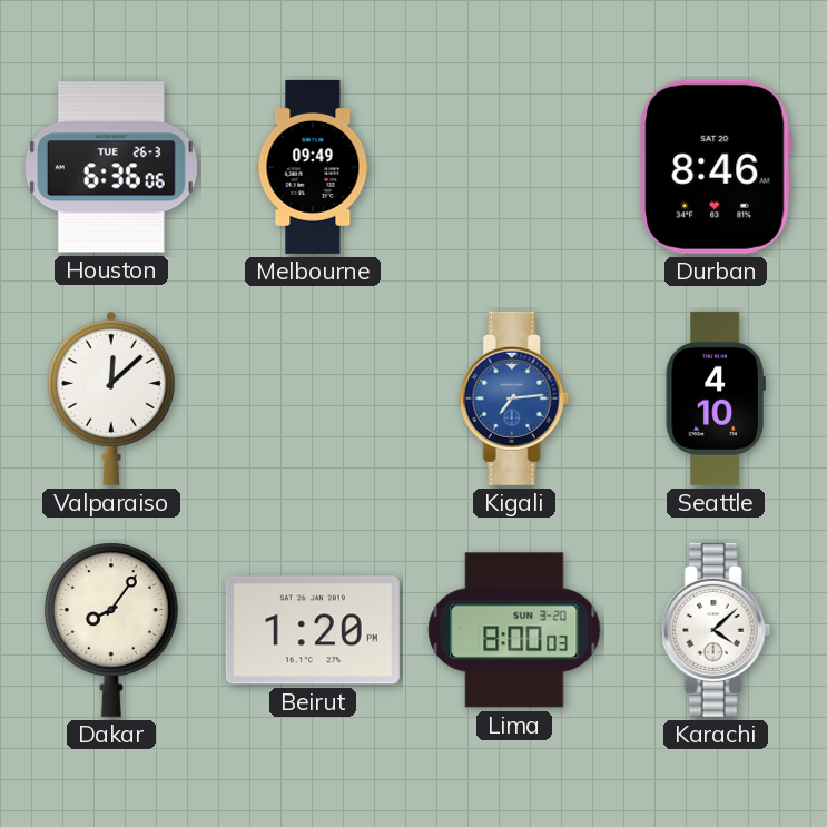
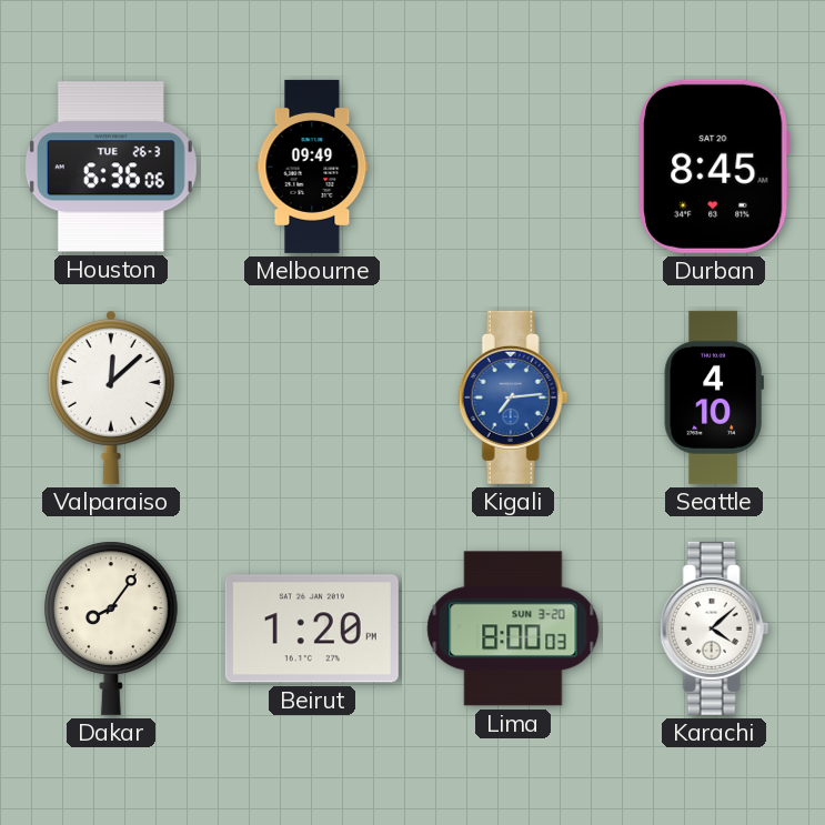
Durban: 8:46 -> 8:45
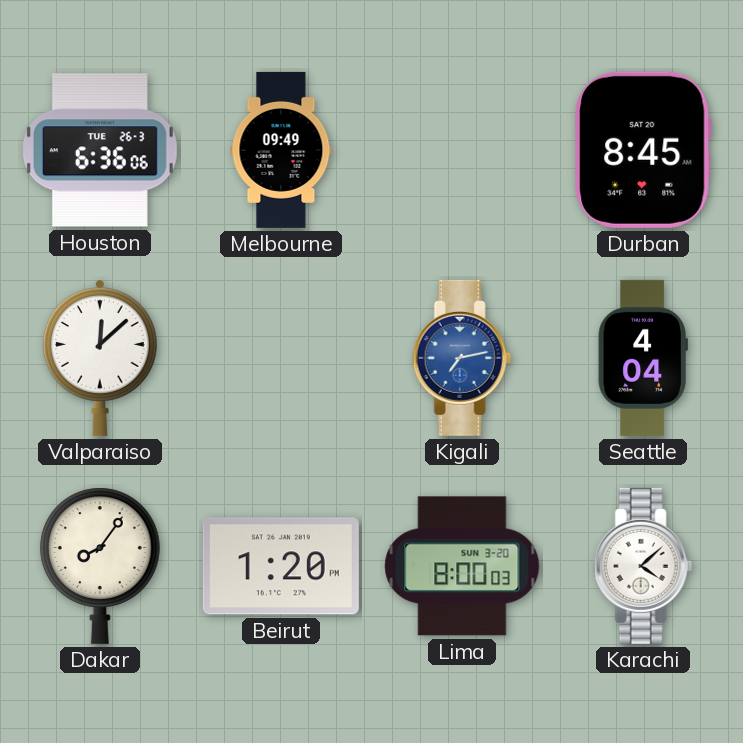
Kigali: 7:14 -> 7:13
Seattle: 4:10 -> 4:04
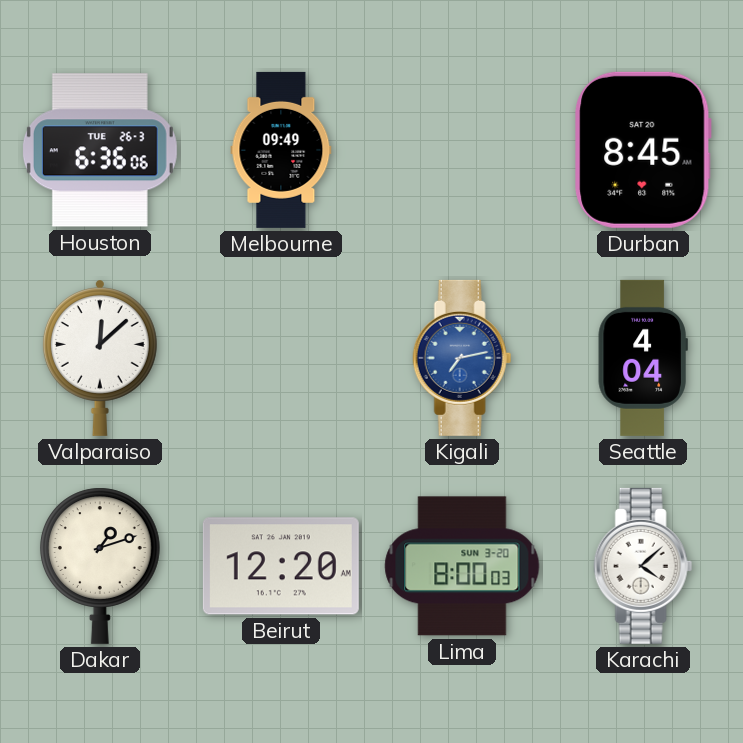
Dakar: 8:06 -> 1:12
Beirut: 1:20 -> 12:20
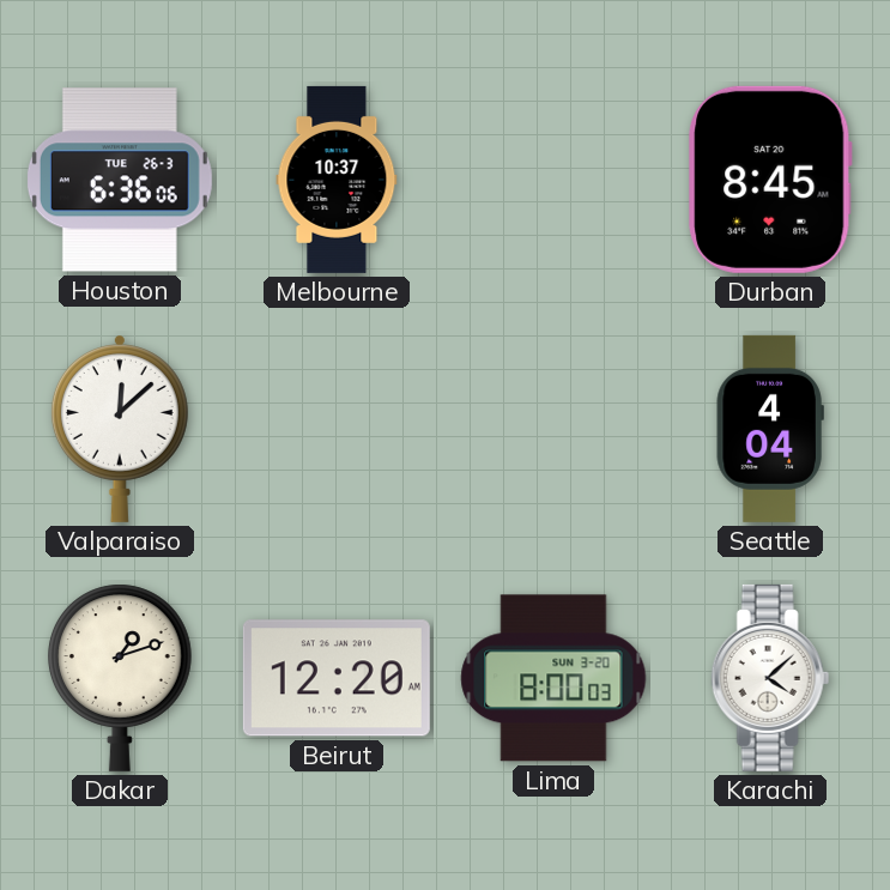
Melbourne: 09:49 -> 10:37
Kigali: 7:13 -> none
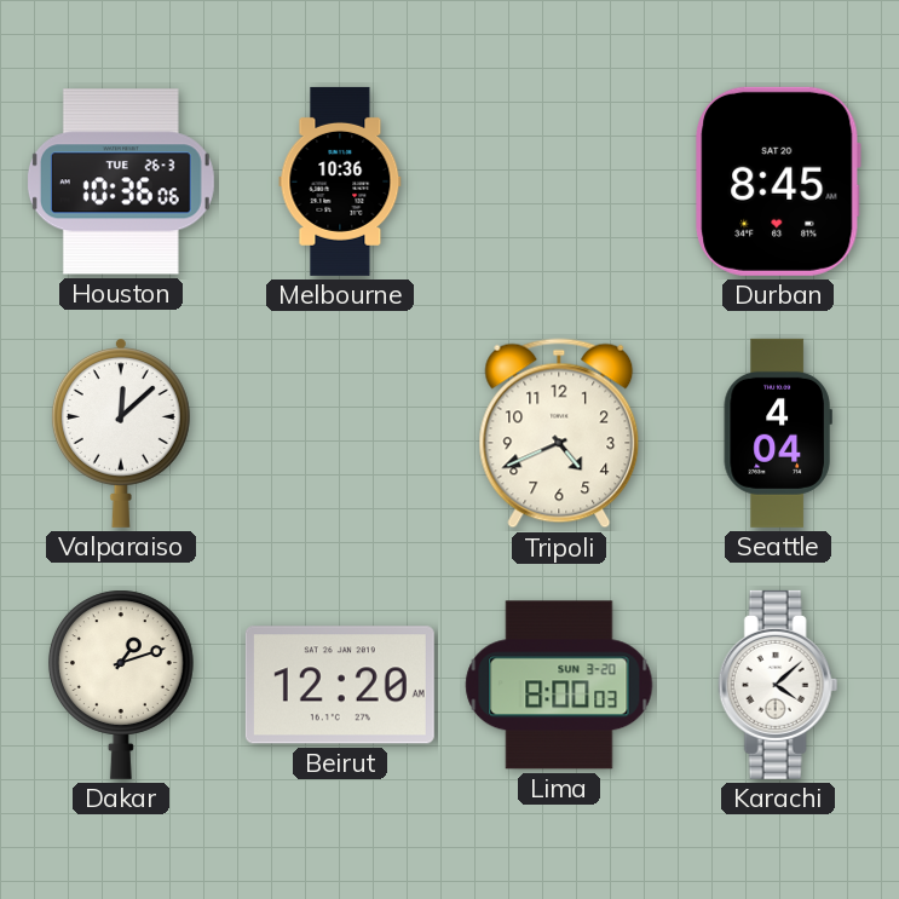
Houston: 6:36 -> 10:36
Melbourne: 10:37 -> 10:36
Tripoli: none -> 4:41
